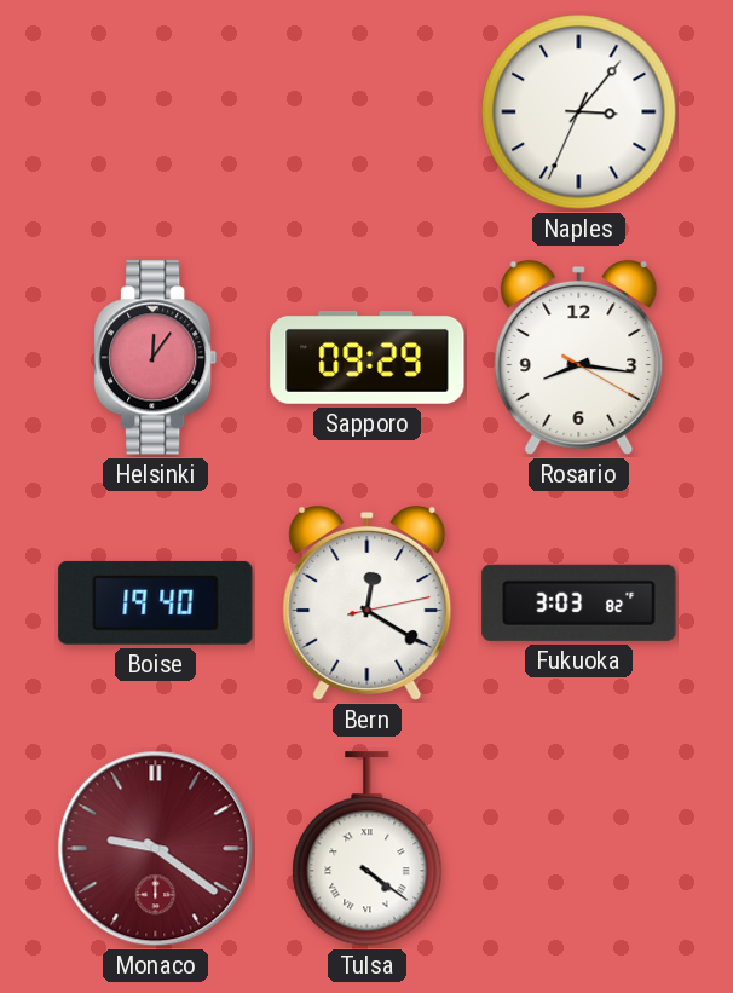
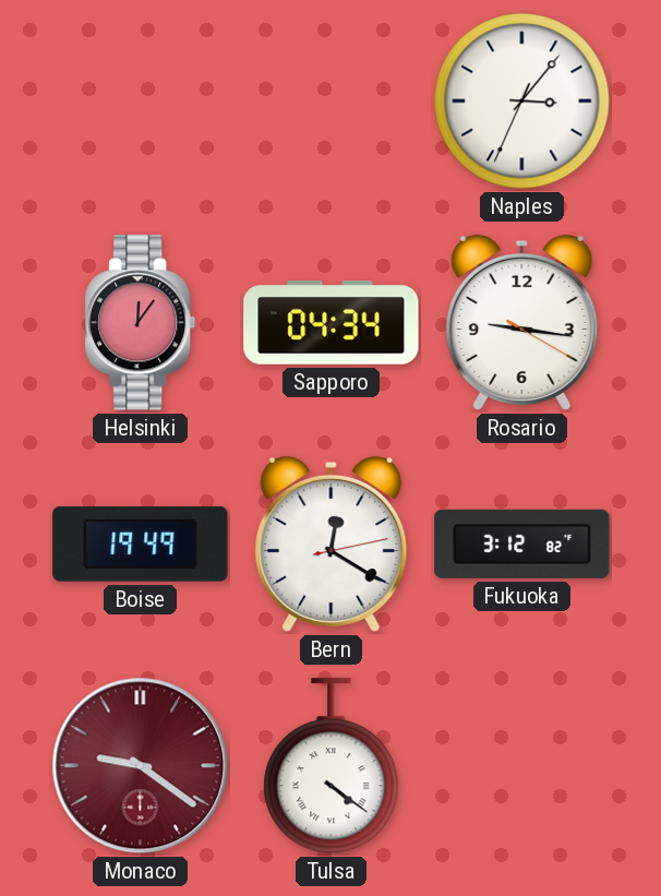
Sapporo: 09:29 -> 04:34
Rosario: 8:16 -> 9:16
Boise: 19:40 -> 19:49
Fukuoka: 3:03 -> 3:12
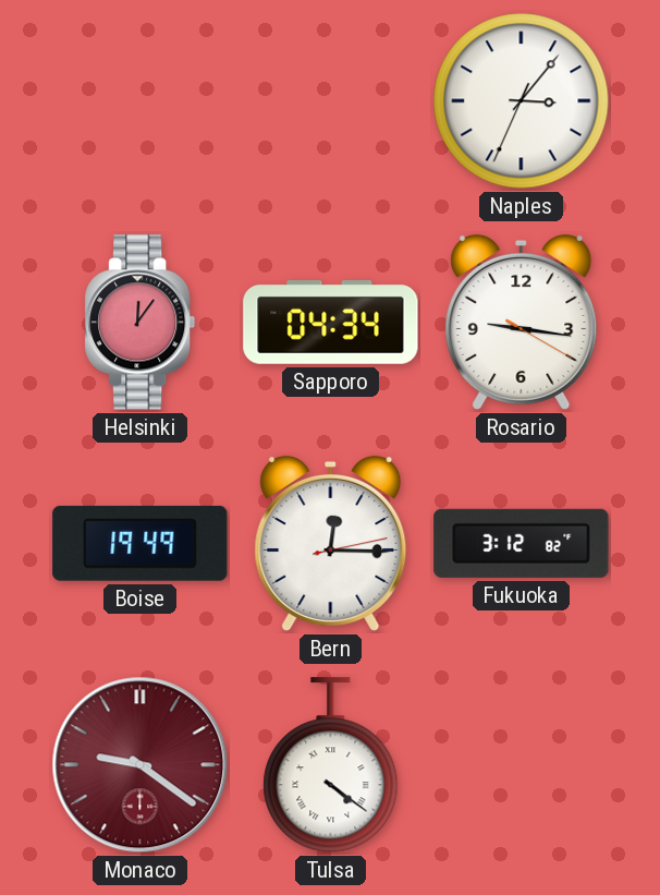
Bern: 12:20 -> 12:15
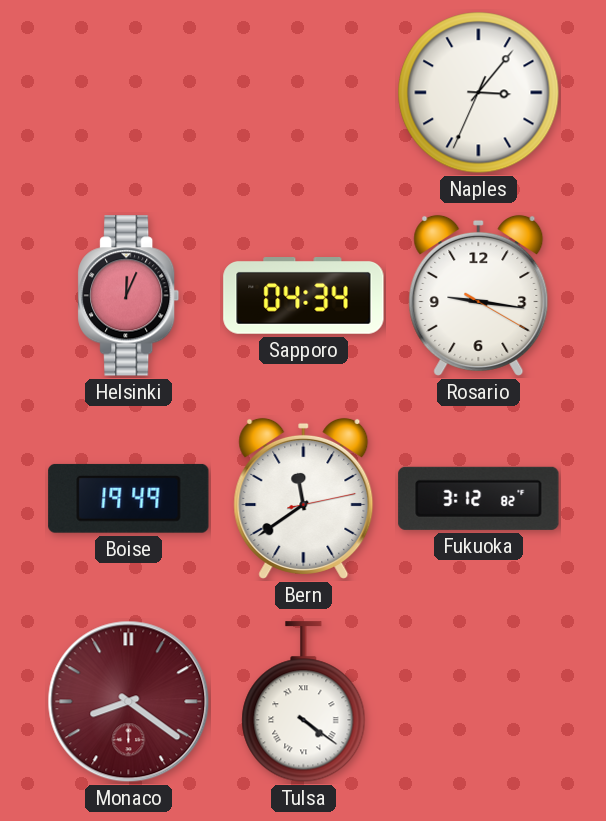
Helsinki: 12:06 -> 12:04
Bern: 12:15 -> 11:39
Monaco: 9:21 -> 8:21
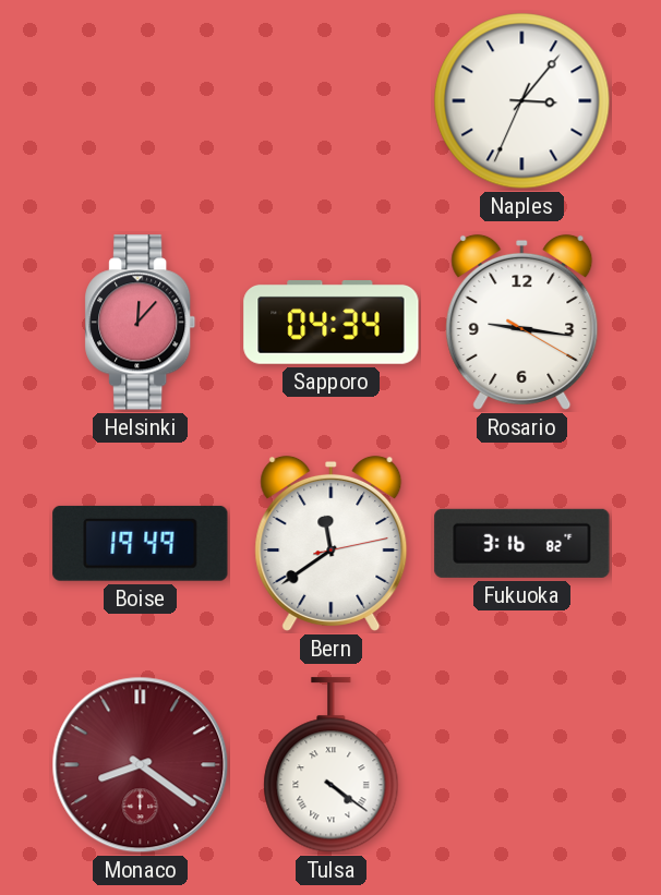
Helsinki: 12:04 -> 12:07
Fukuoka: 3:12 -> 3:16
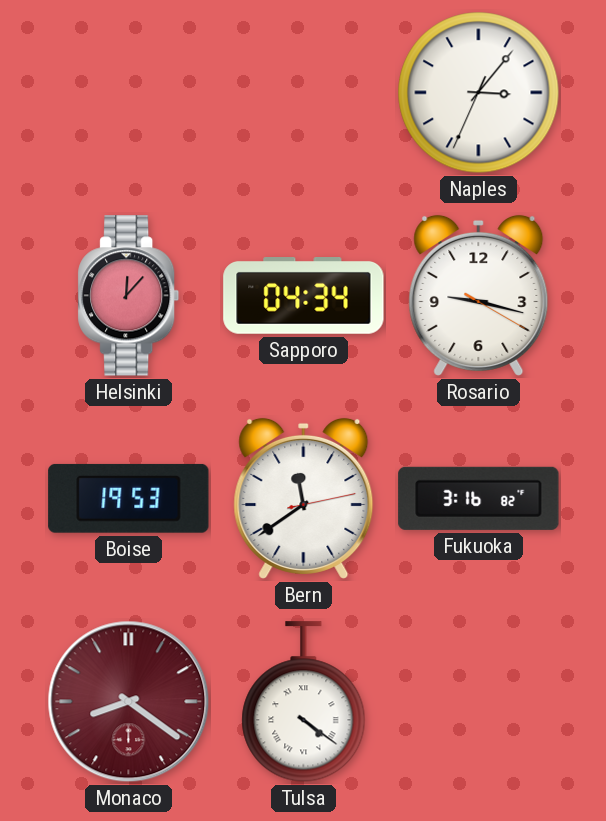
Rosario: 9:16 -> 9:17
Boise: 19:49 -> 19:53
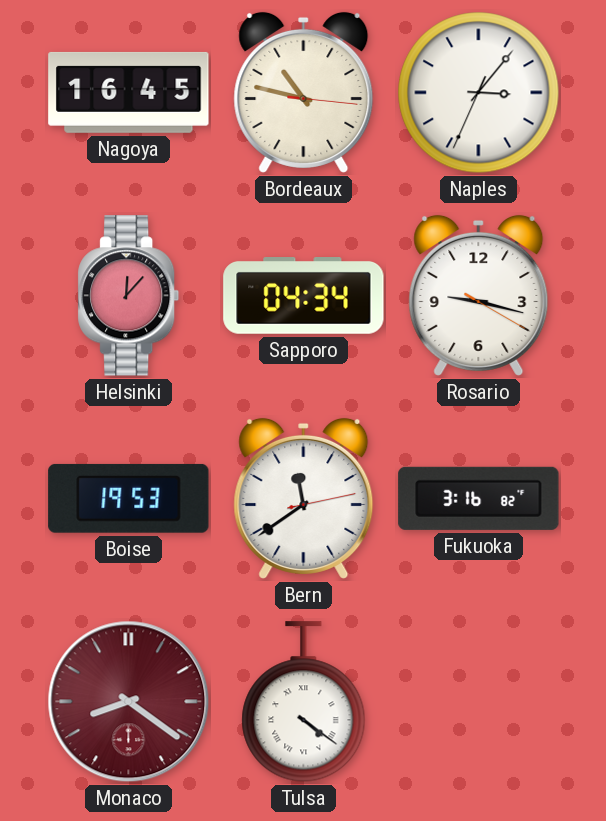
Nagoya: none -> 16:45
Bordeaux: none -> 10:47
